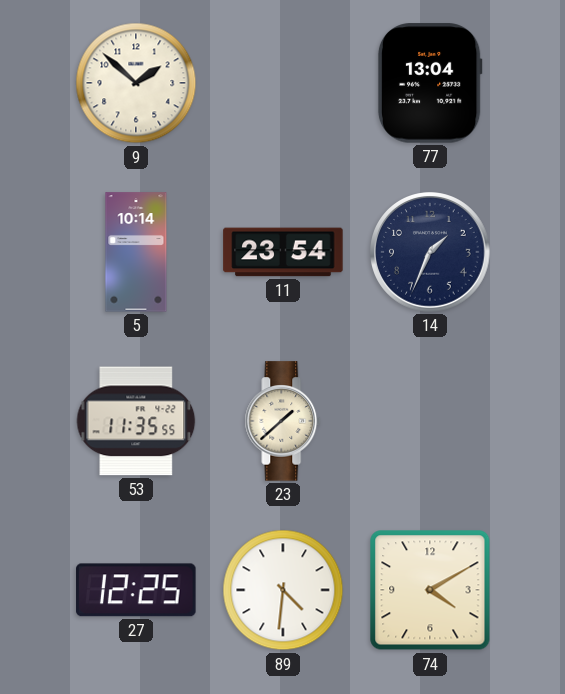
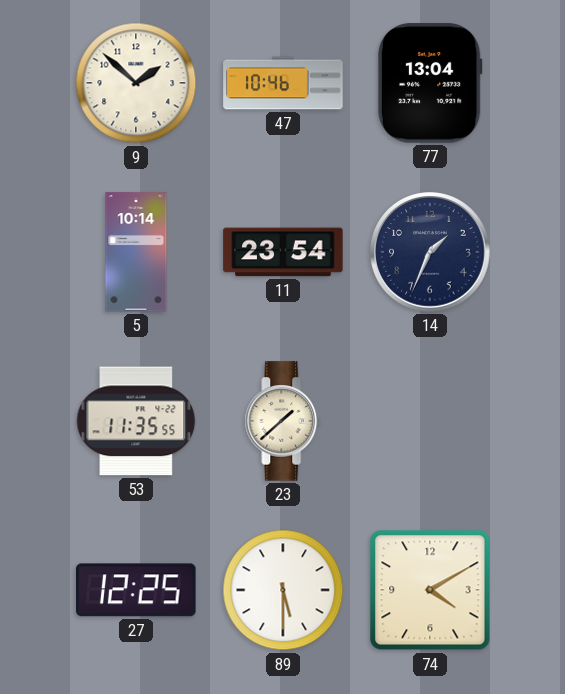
47: none -> 10:46
89: 4:31 -> 5:30
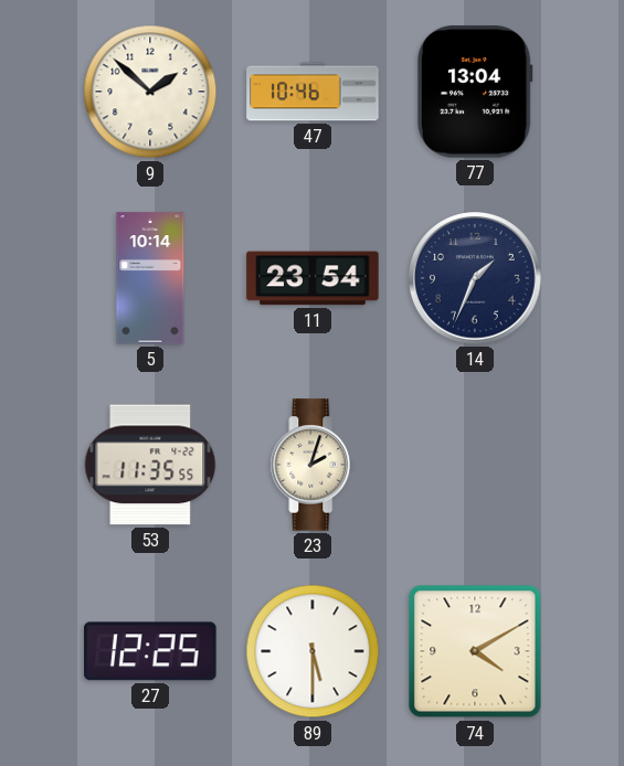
23: 1:38 -> 2:03
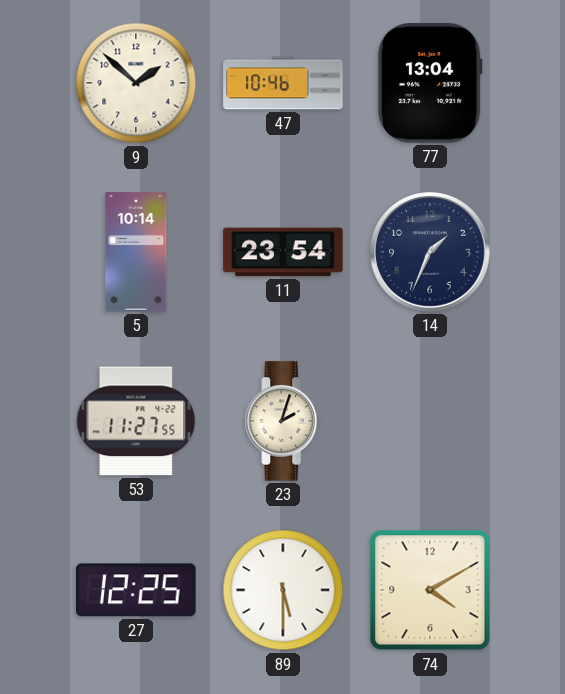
53: 11:35 -> 11:27
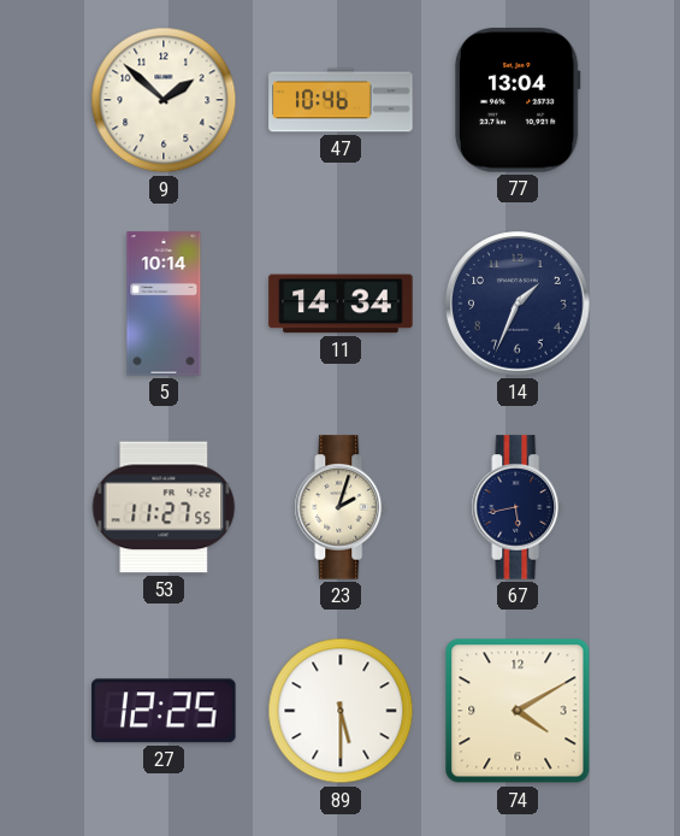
11: 23:54 -> 14:34
67: none -> 5:43
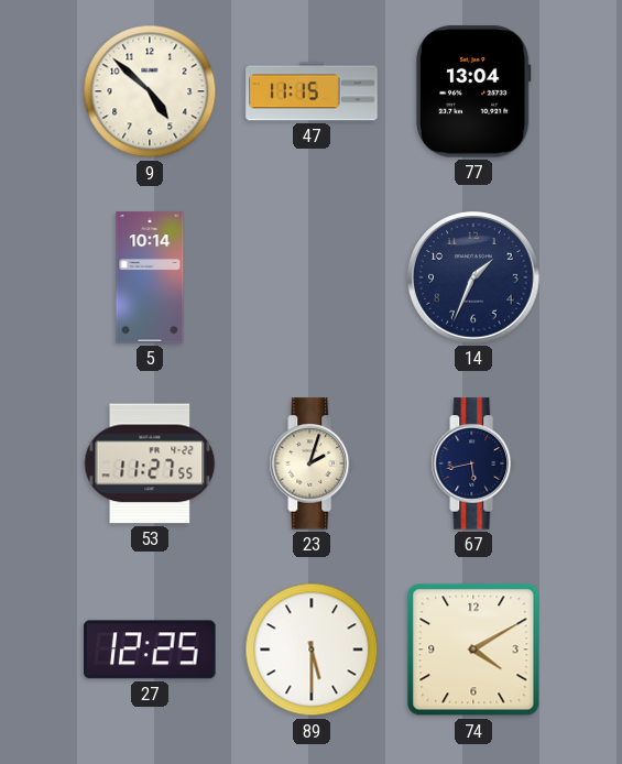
9: 1:52 -> 4:52
47: 10:46 -> 11:15
11: 14:34 -> none
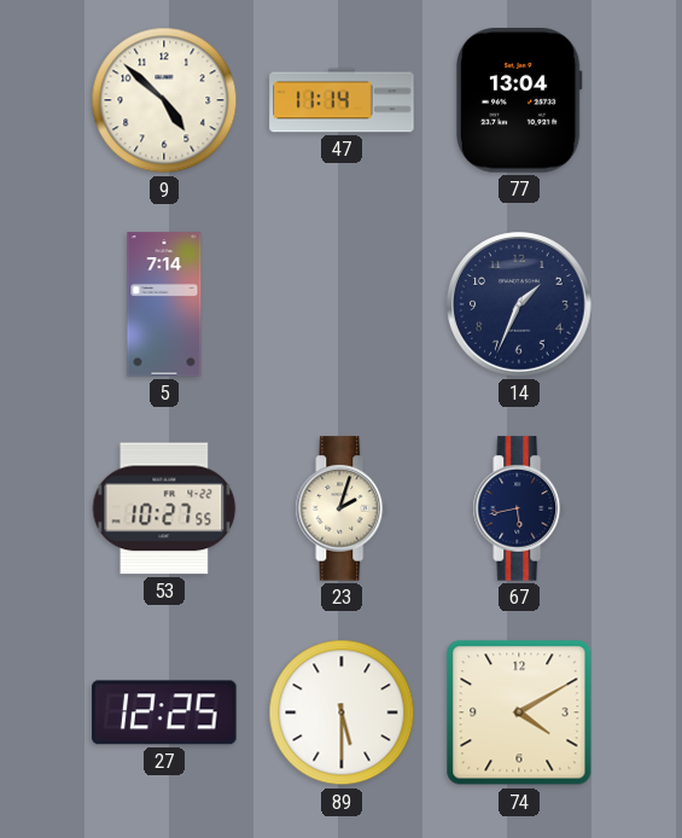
47: 11:15 -> 11:14
5: 10:14 -> 7:14
53: 11:27 -> 10:27
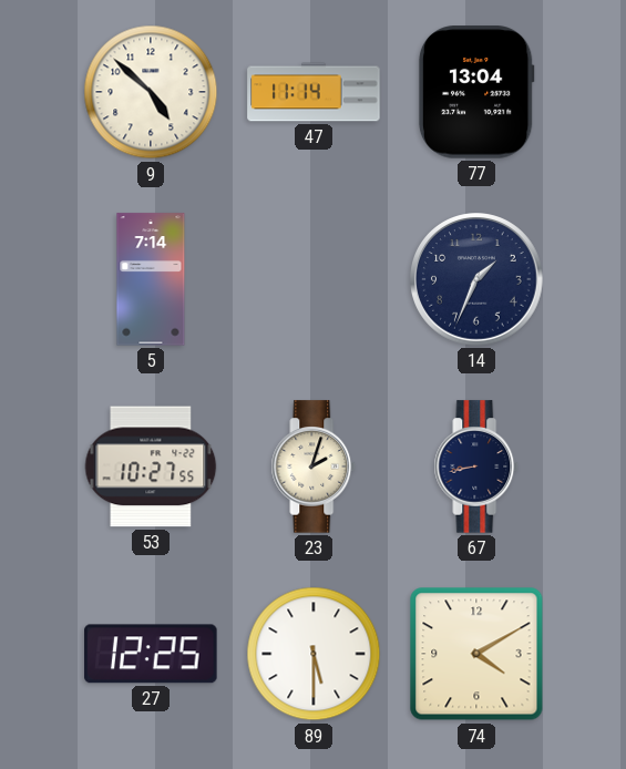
67: 5:43 -> 8:43
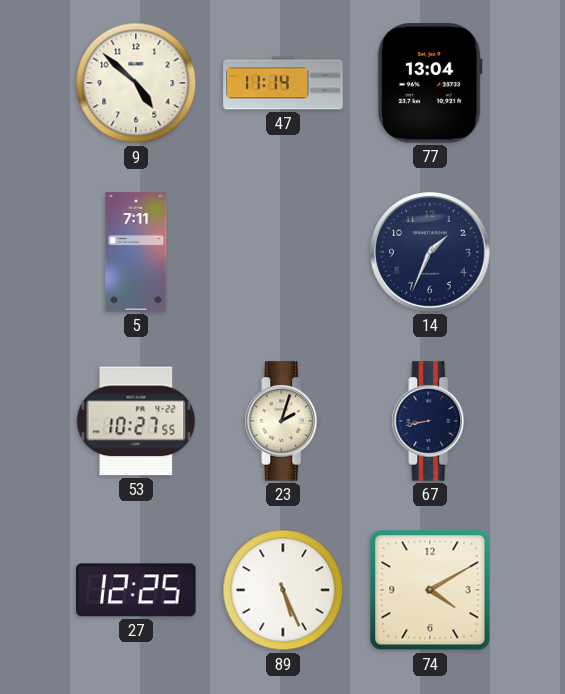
5: 7:14 -> 7:11
89: 5:30 -> 5:26
